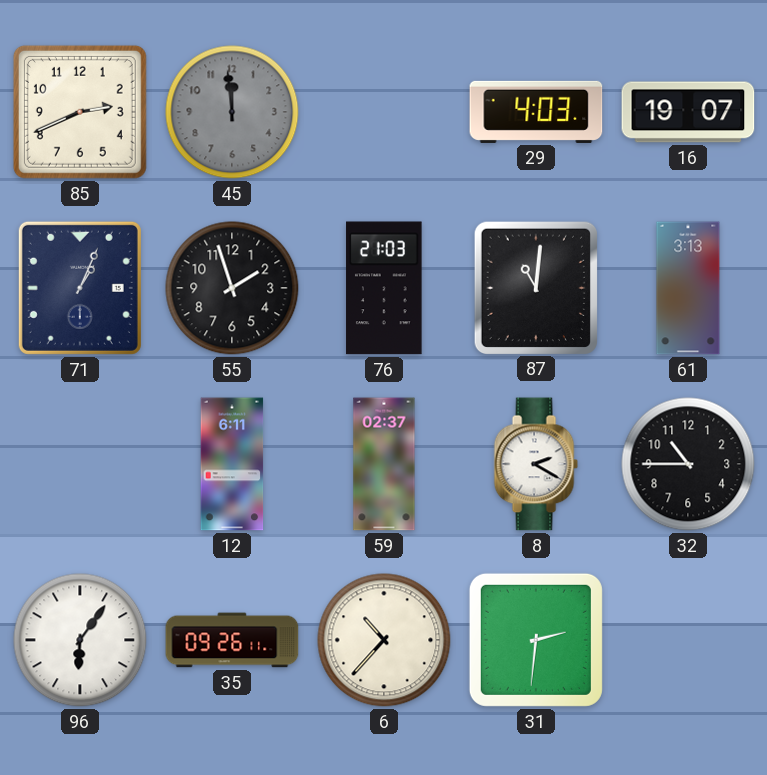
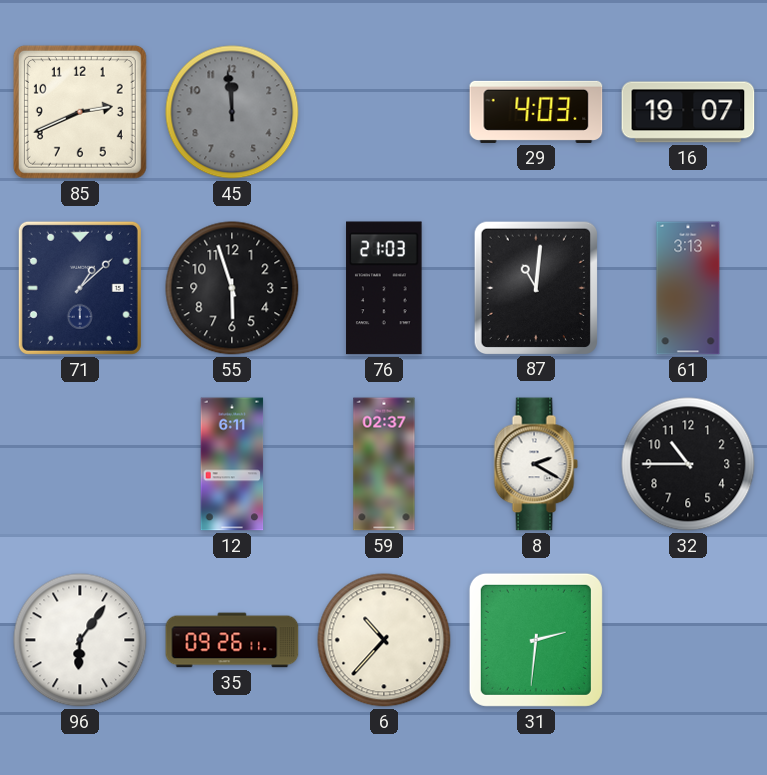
71: 1:04 -> 1:08
55: 1:57 -> 5:57
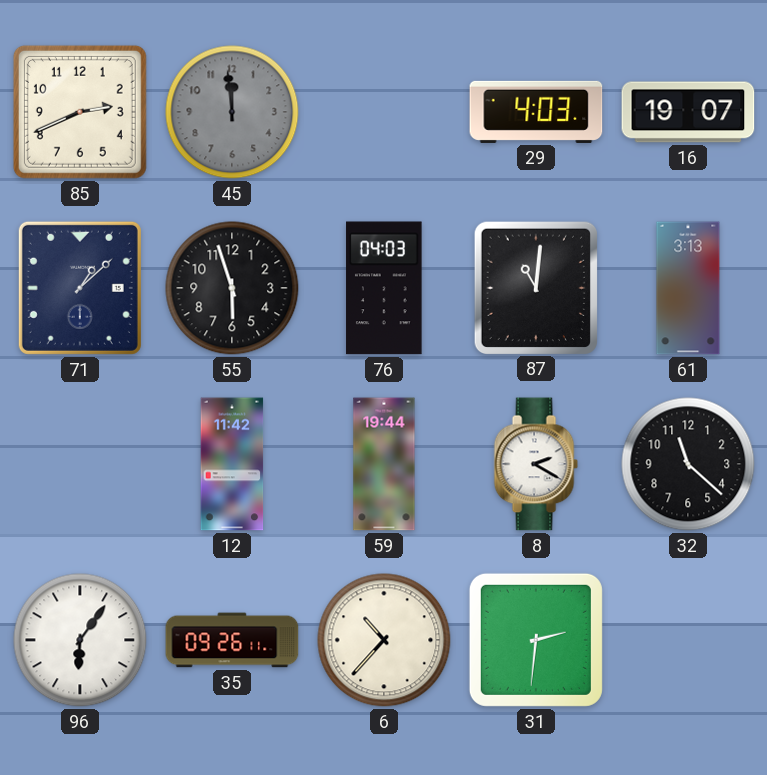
76: 21:03 -> 04:03
12: 6:11 -> 11:42
59: 02:37 -> 19:44
32: 10:45 -> 11:22
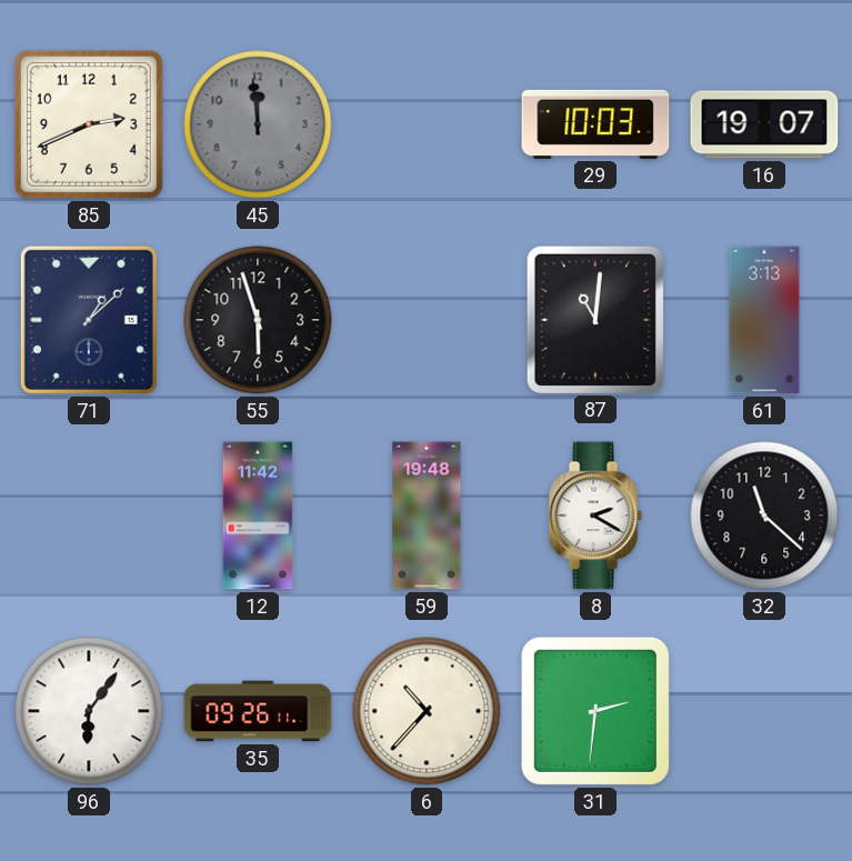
29: 4:03 -> 10:03
76: 04:03 -> none
59: 19:44 -> 19:48
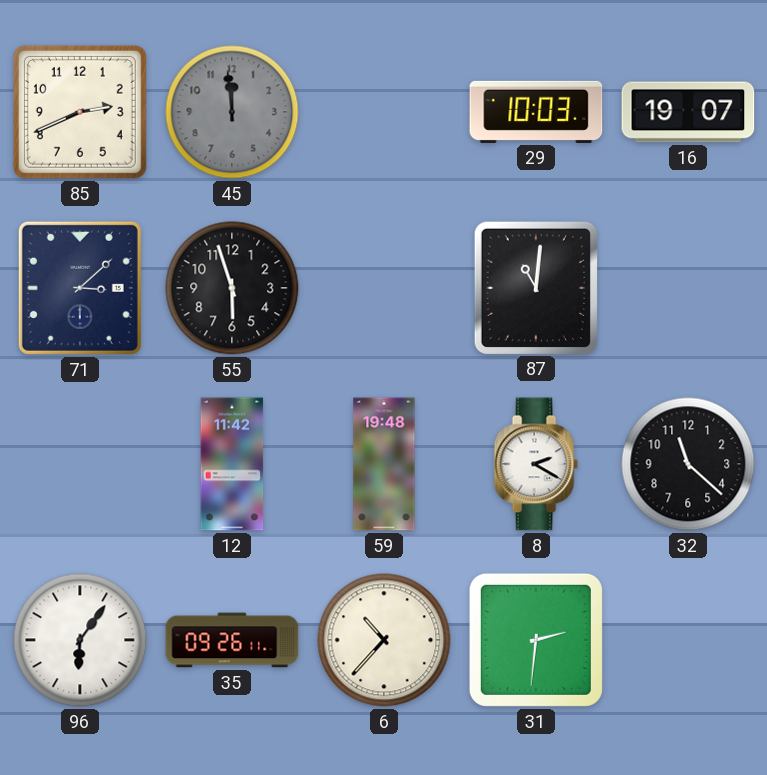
71: 1:08 -> 3:08
61: 3:13 -> none
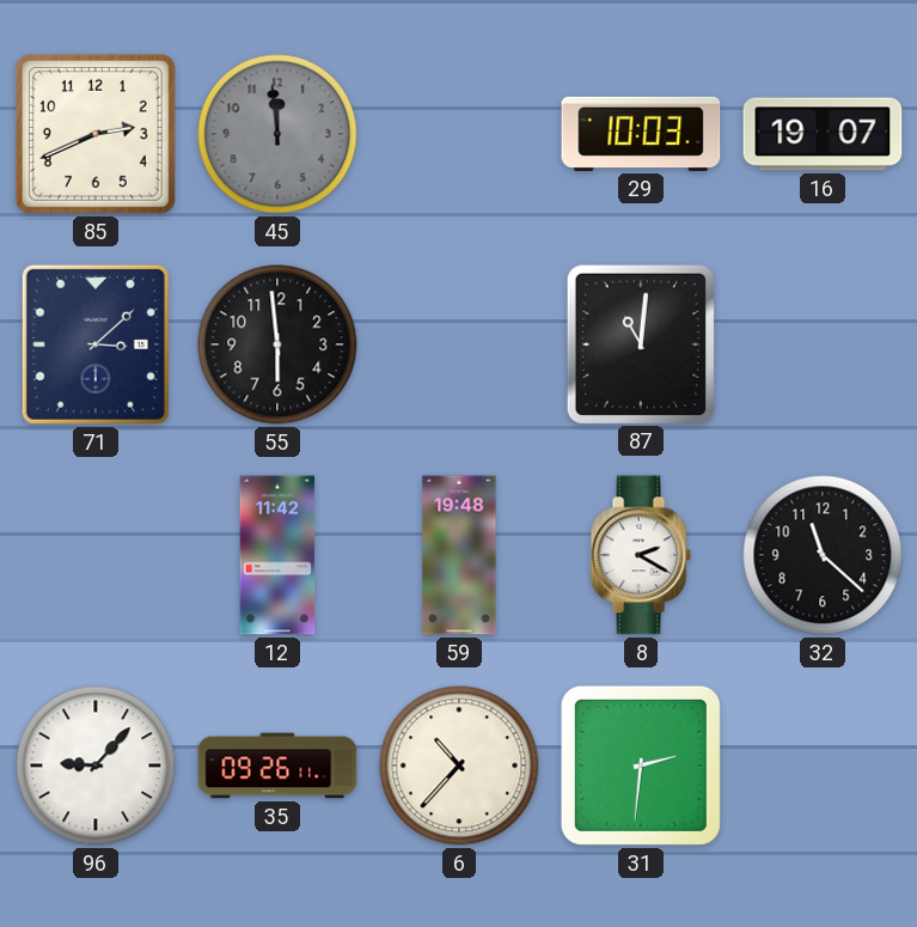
55: 5:57 -> 5:59
96: 6:06 -> 9:07
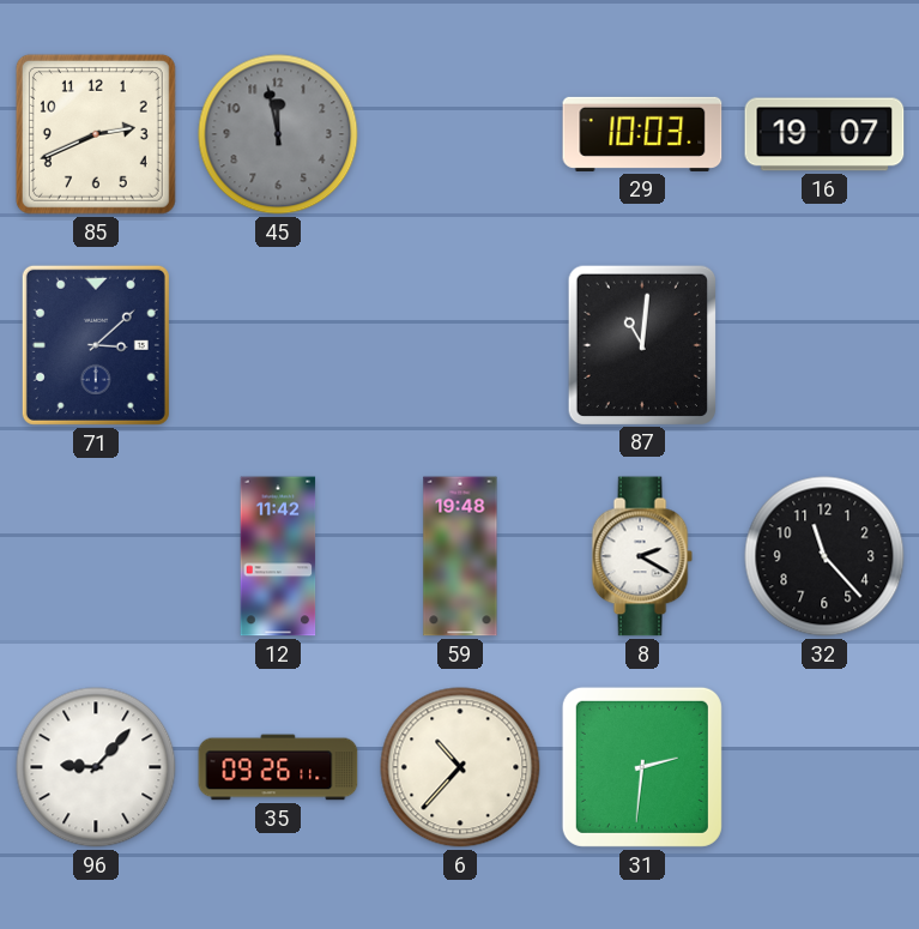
45: 11:59 -> 11:58
55: 5:59 -> none
32: 11:22 -> 11:23
